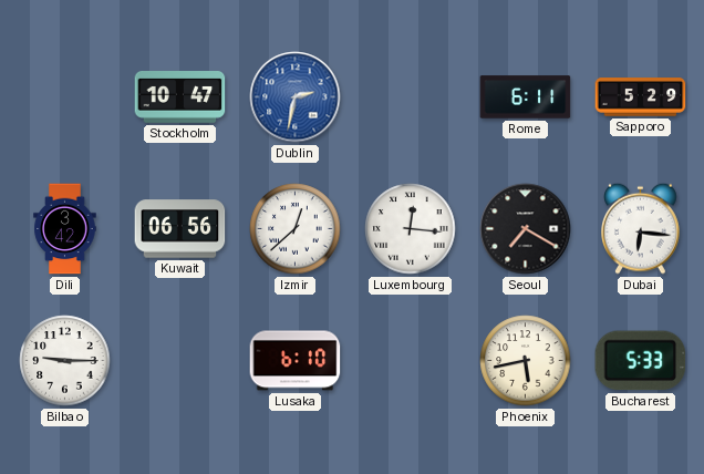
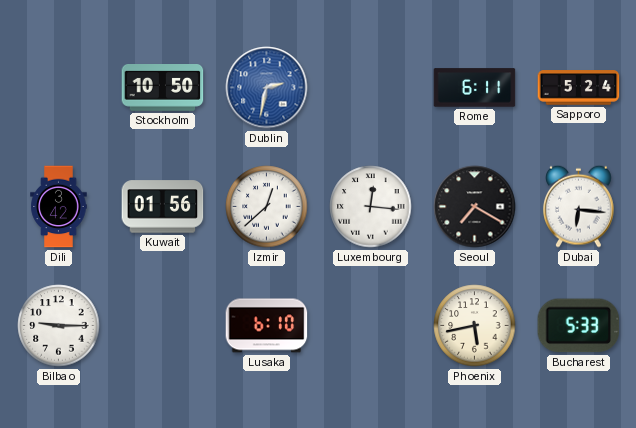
Stockholm: 10:47 -> 10:50
Sapporo: 5:29 -> 5:24
Kuwait: 06:56 -> 01:56
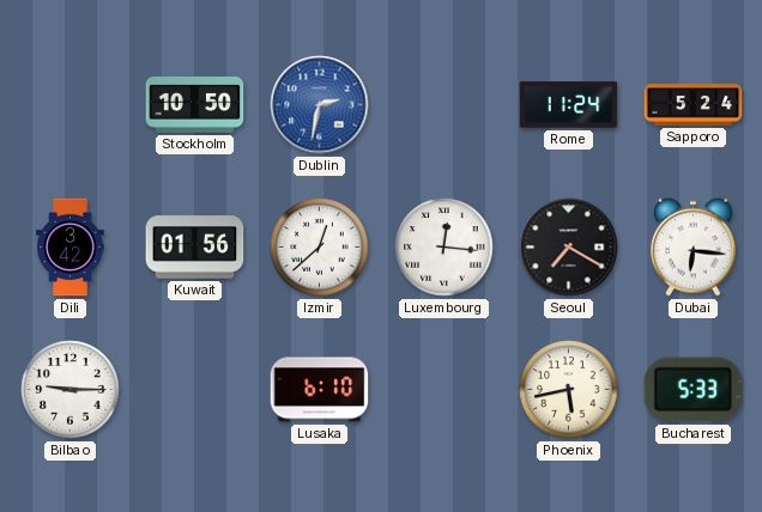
Rome: 6:11 -> 11:24
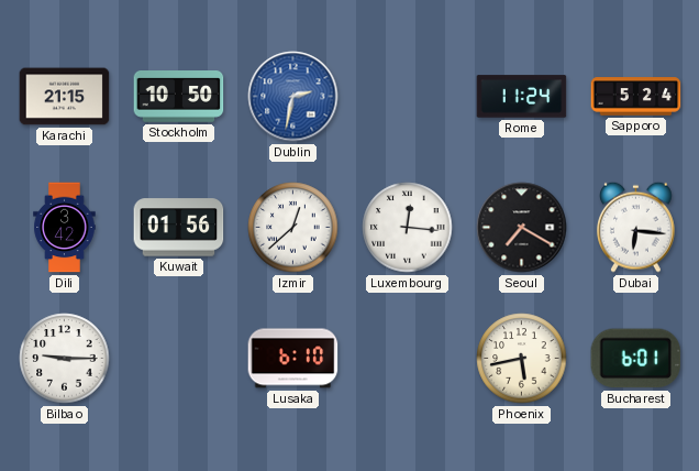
Karachi: none -> 21:15
Bucharest: 5:33 -> 6:01
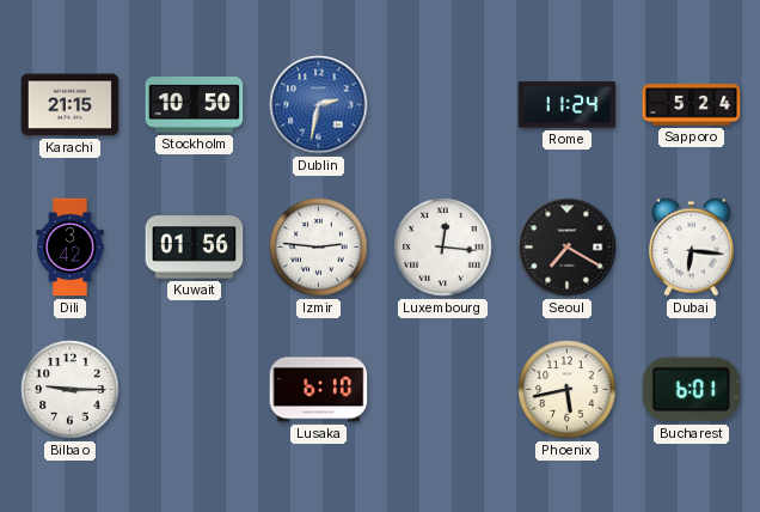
Izmir: 12:38 -> 2:46
